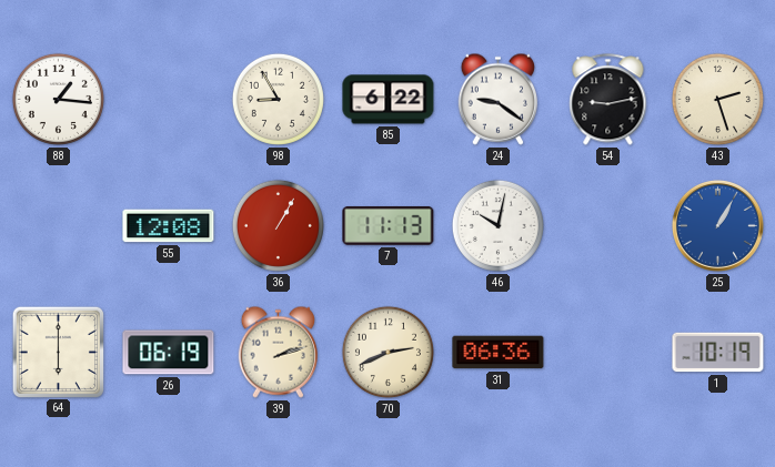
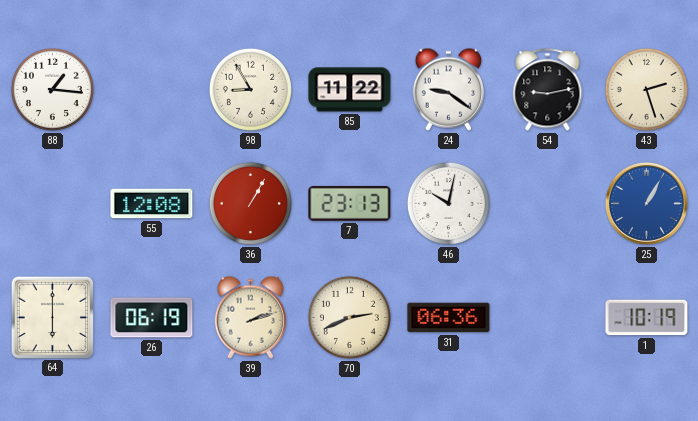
85: 6:22 -> 11:22
7: 11:13 -> 23:13
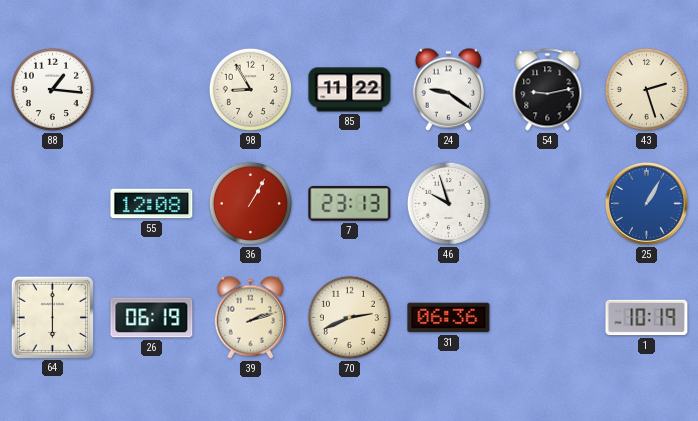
46: 10:02 -> 9:57
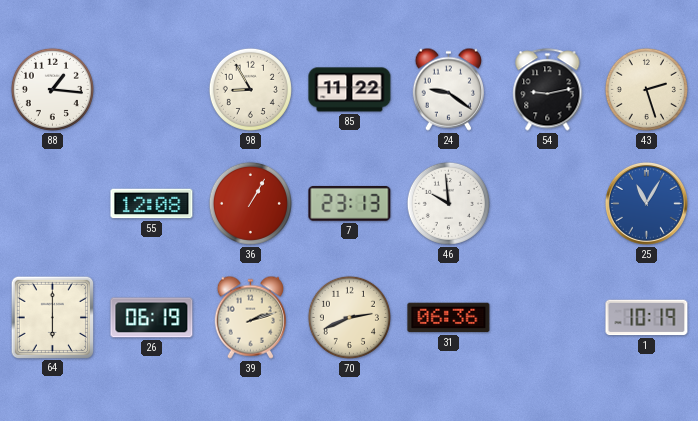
46: 9:57 -> 9:59
25: 1:05 -> 11:05
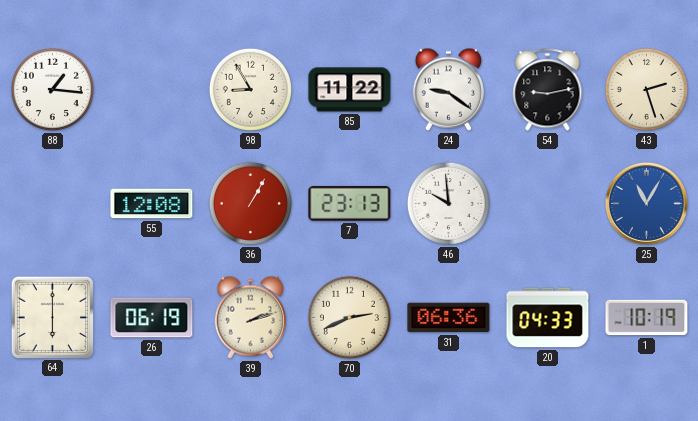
20: none -> 04:33
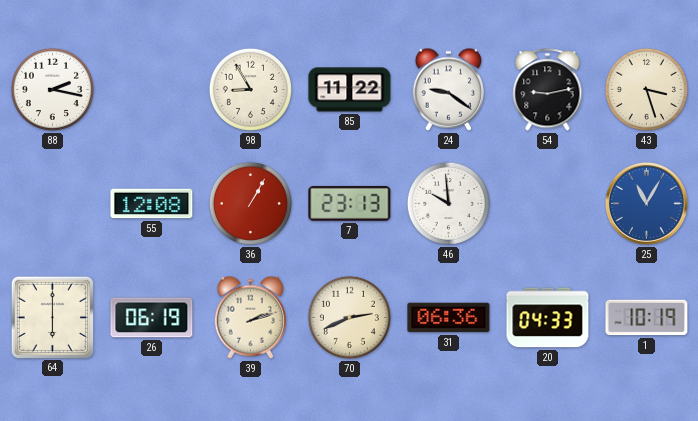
88: 1:16 -> 2:17
43: 2:27 -> 3:27
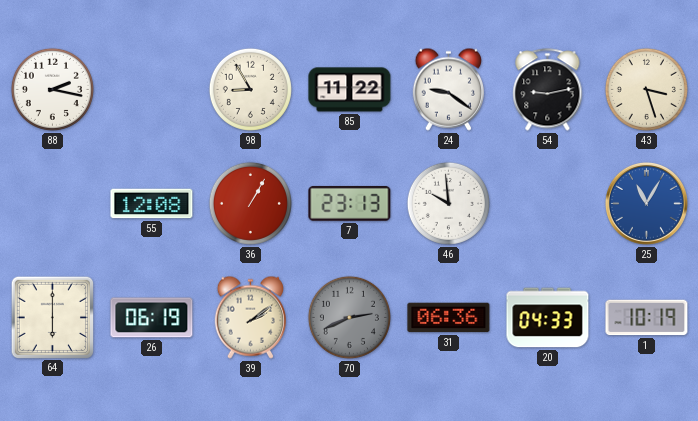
39: 2:12 -> 2:09
70 dial: cream -> grey
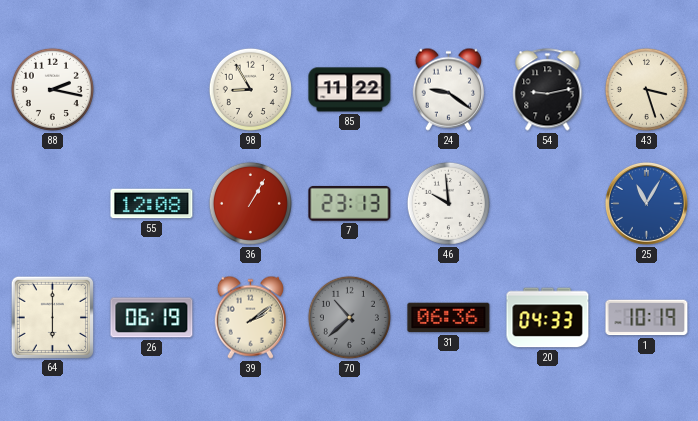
70: 2:41 -> 10:38
